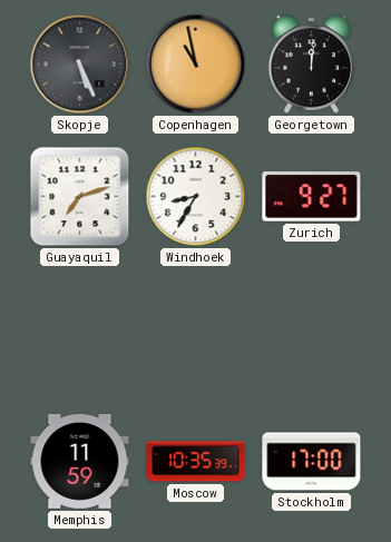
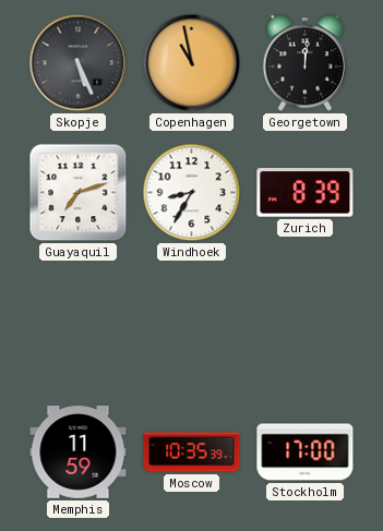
Zurich: 9:27 -> 8:39
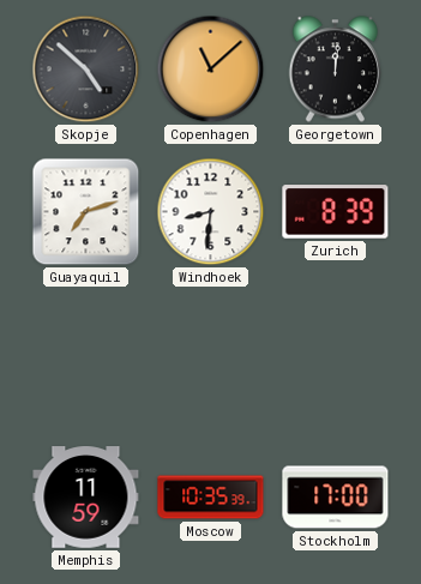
Skopje: 5:26 -> 4:52
Copenhagen: 10:58 -> 11:08
Windhoek: 8:35 -> 8:31
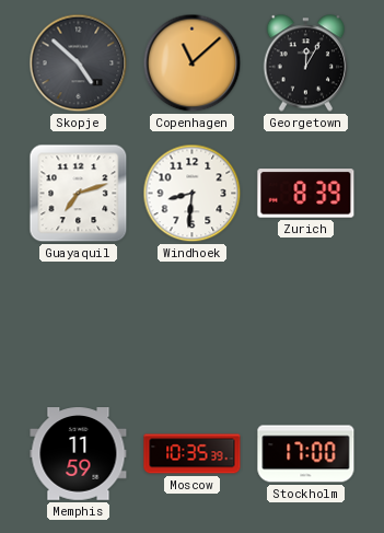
Georgetown: 12:01 -> 12:05
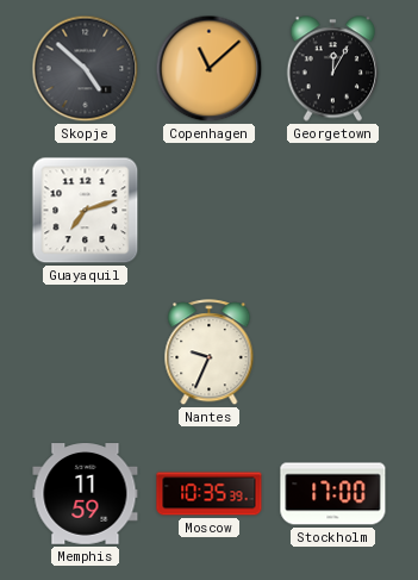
Windhoek: 8:31 -> none
Zurich: 8:39 -> none
Nantes: none -> 9:34
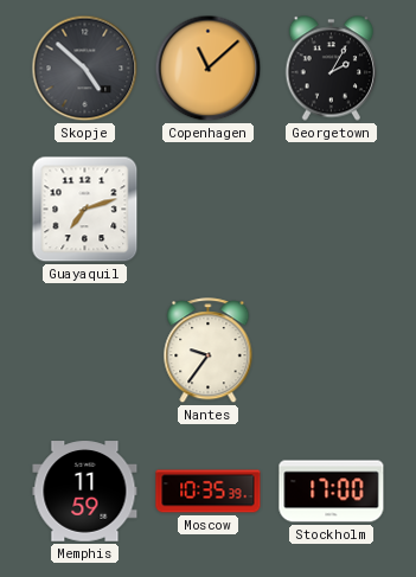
Georgetown: 12:05 -> 2:05
Nantes: 9:34 -> 9:36
